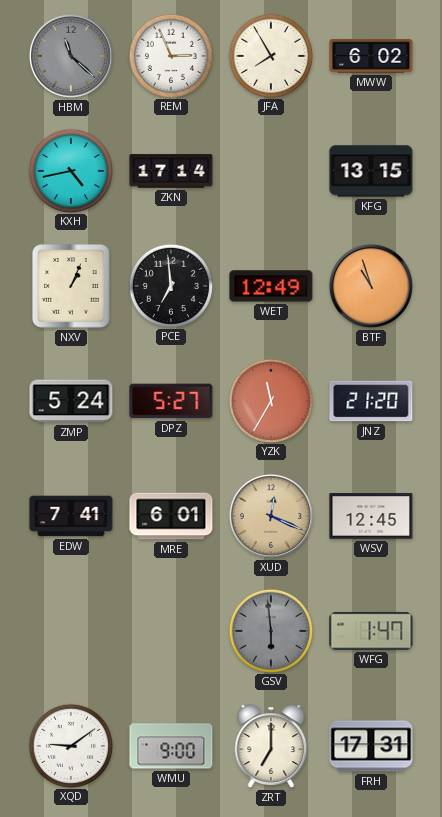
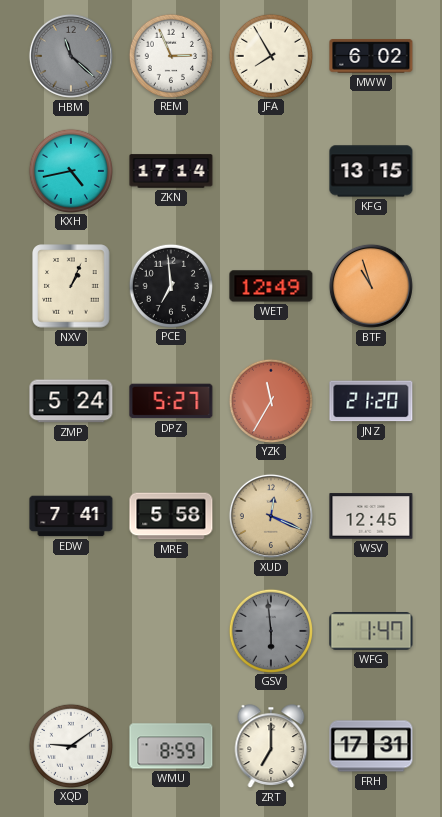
MRE: 6:01 -> 5:58
WMU: 9:00 -> 8:59
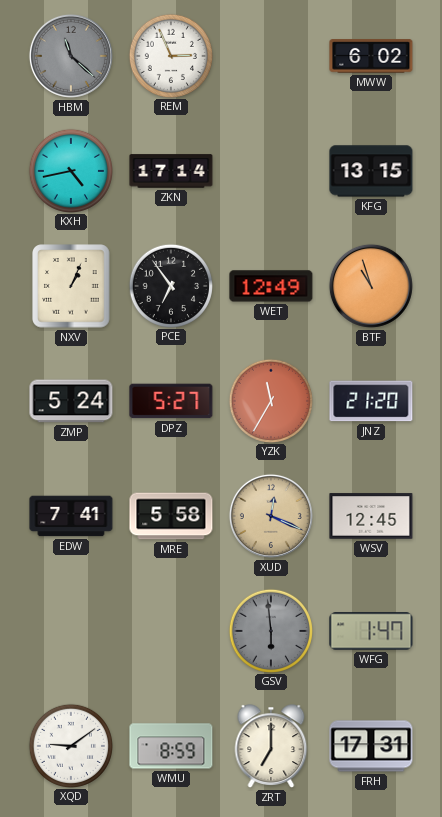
JFA: 7:55 -> none
PCE: 6:59 -> 6:54
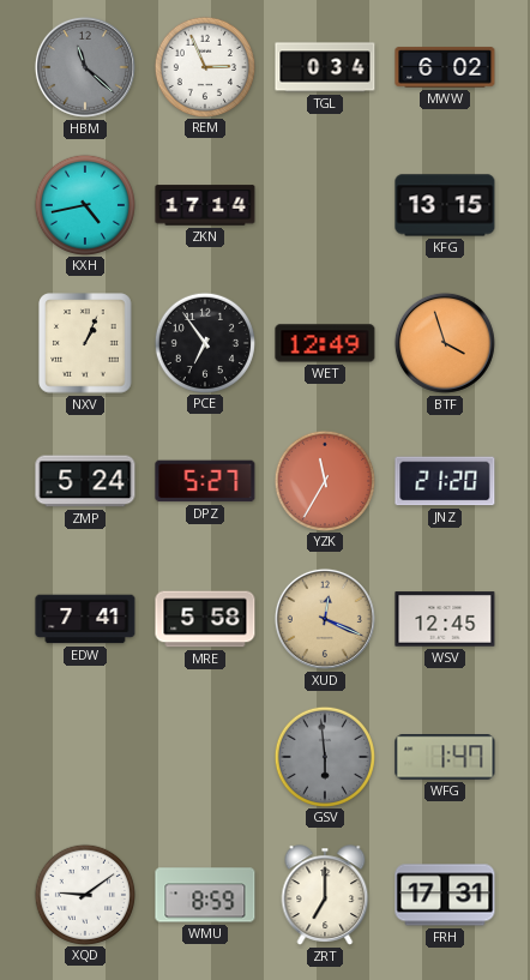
TGL: none -> 0:34
BTF: 10:57 -> 3:57
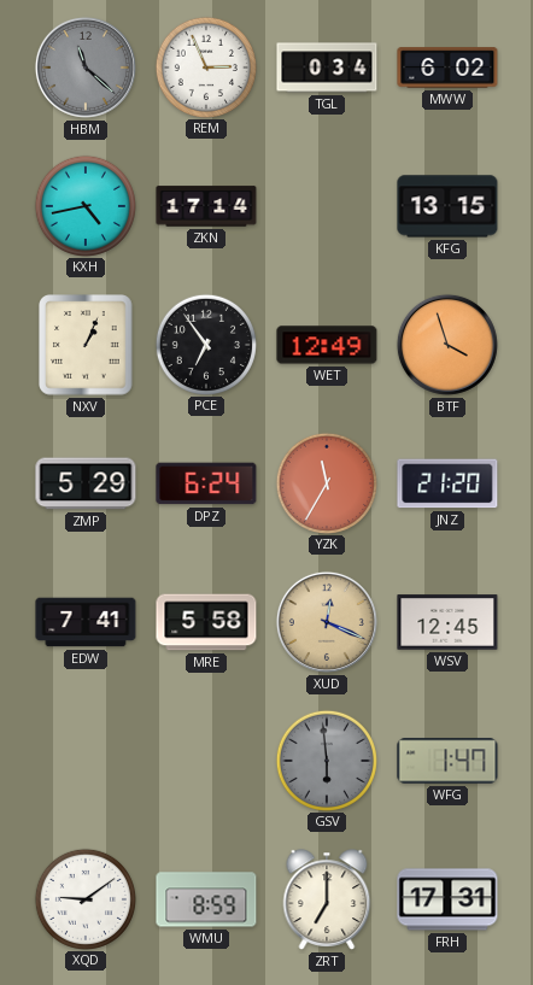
ZMP: 5:24 -> 5:29
DPZ: 5:27 -> 6:24
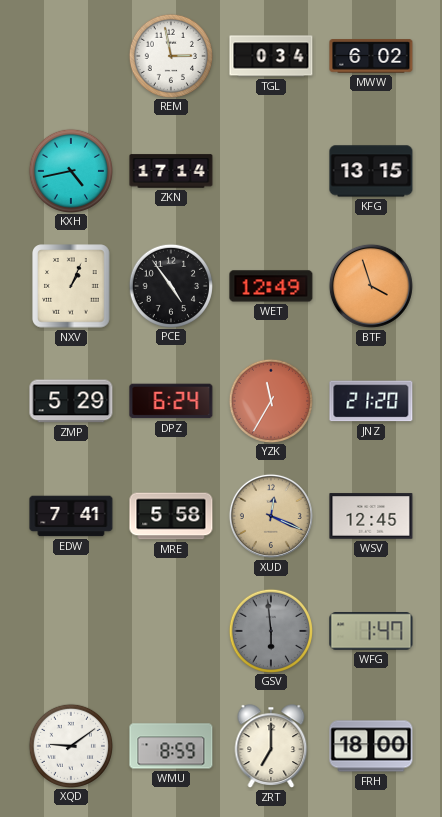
HBM: 11:22 -> none
REM: 2:56 -> 2:58
PCE: 6:54 -> 4:54
FRH: 17:31 -> 18:00
